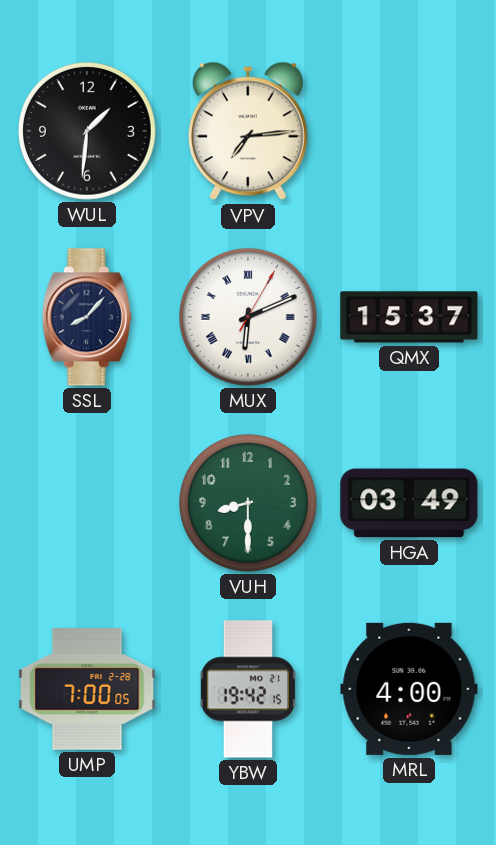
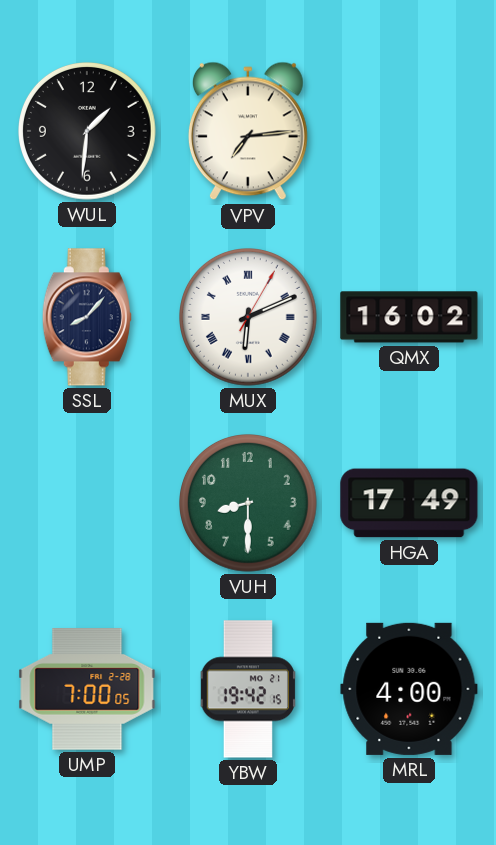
QMX: 15:37 -> 16:02
HGA: 03:49 -> 17:49
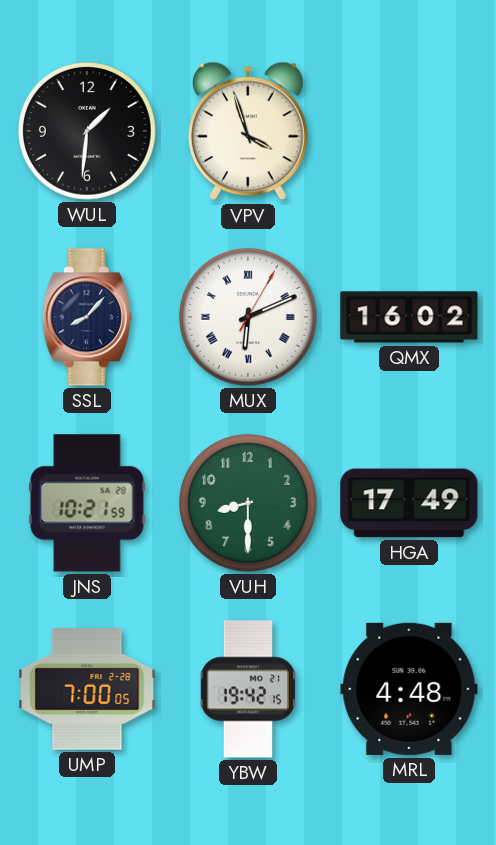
VPV: 7:14 -> 3:57
JNS: none -> 10:21
MRL: 4:00 -> 4:48
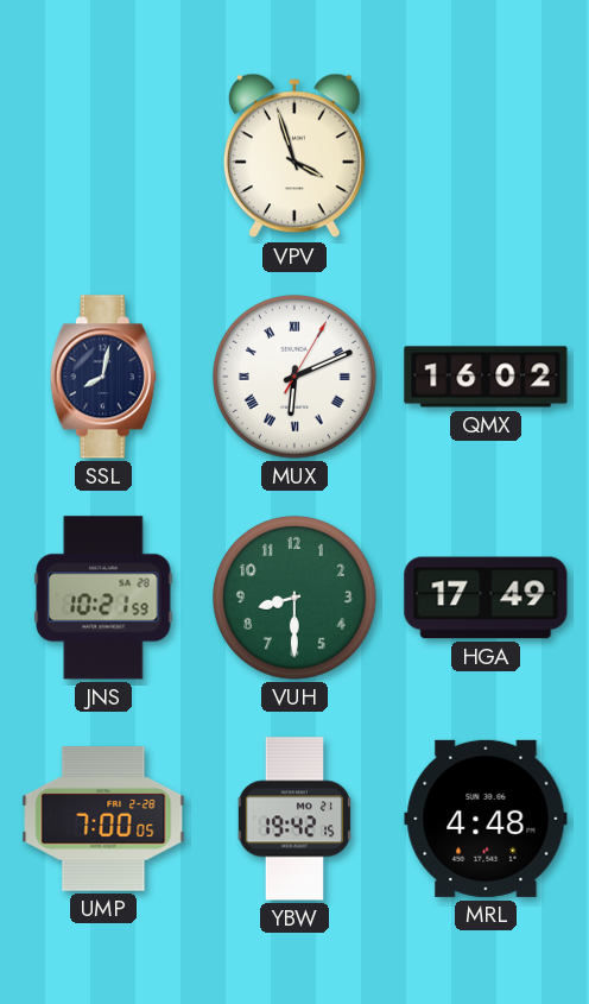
WUL: 1:31 -> none
SSL: 8:07 -> 8:02
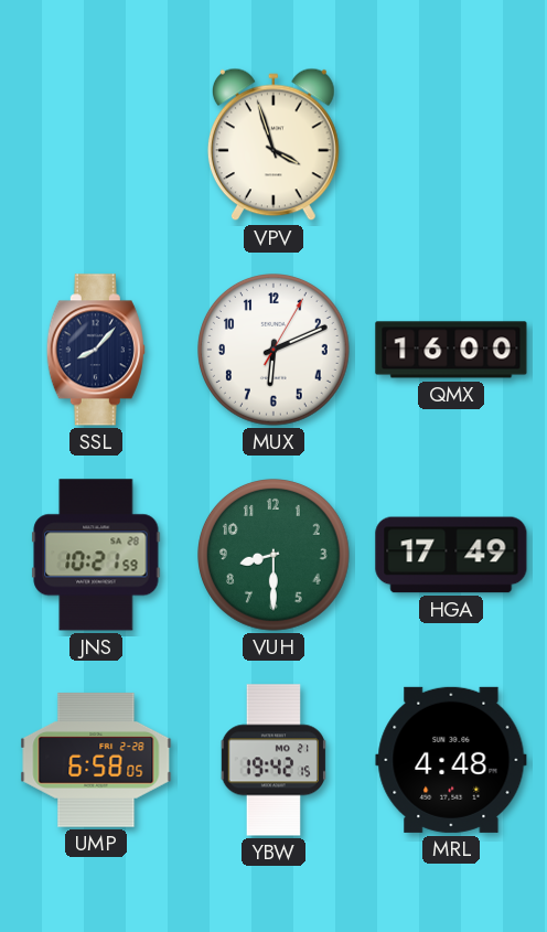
SSL: 8:02 -> 8:07
MUX numerals: Roman -> Arabic
QMX: 16:02 -> 16:00
UMP: 7:00 -> 6:58
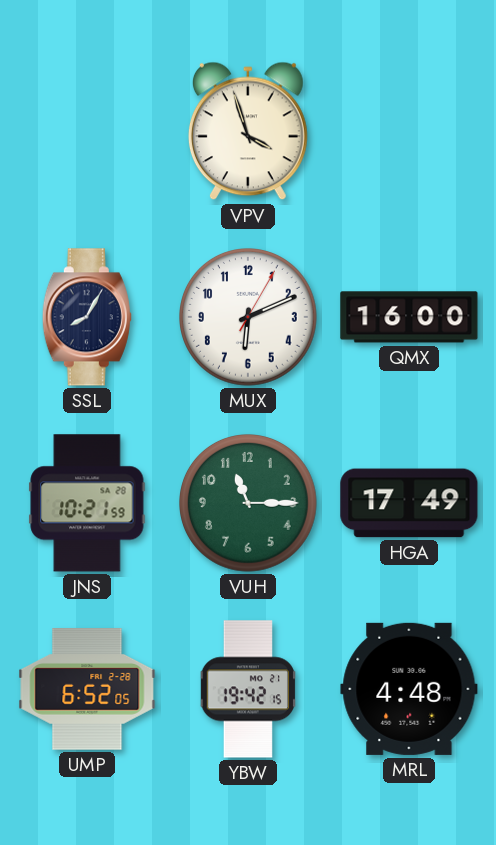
SSL: 8:07 -> 8:05
VUH: 8:30 -> 11:15
UMP: 6:58 -> 6:52
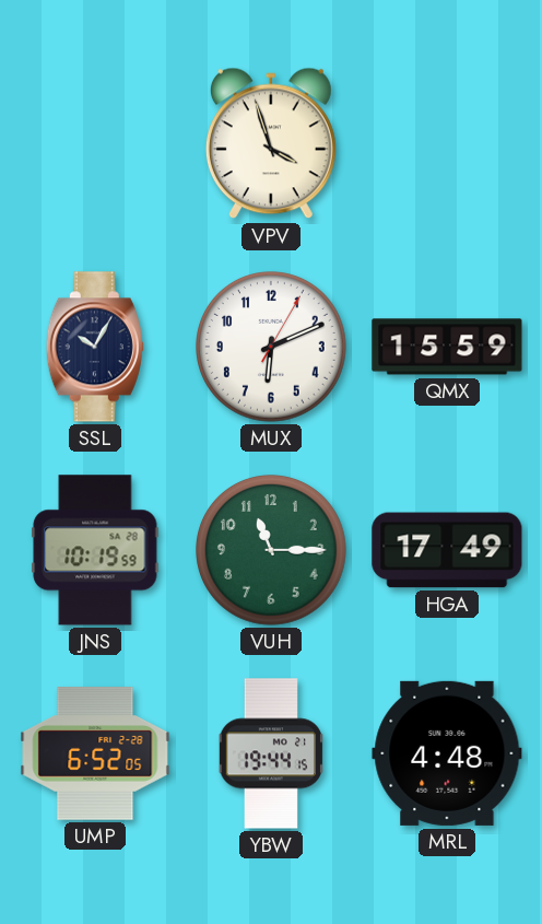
SSL: 8:05 -> 10:05
QMX: 16:00 -> 15:59
JNS: 10:21 -> 10:19
YBW: 19:42 -> 19:44
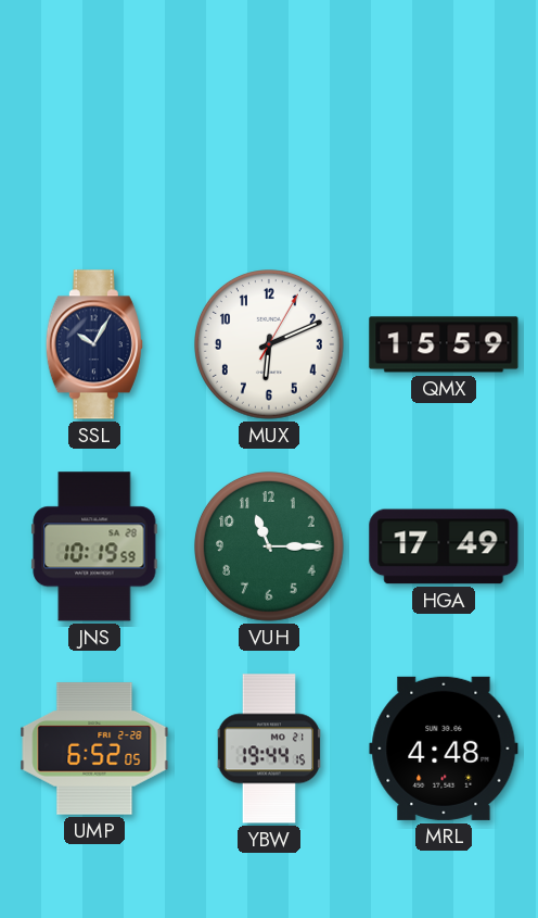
VPV: 3:57 -> none
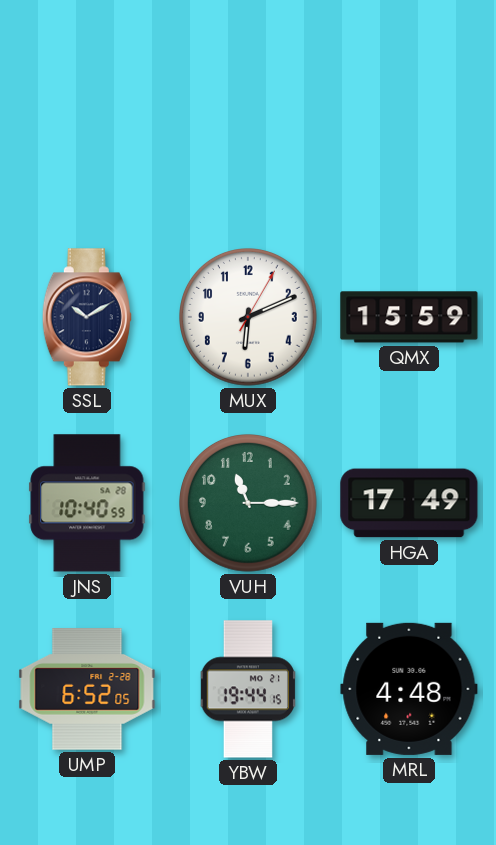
SSL: 10:05 -> 10:10
JNS: 10:19 -> 10:40
